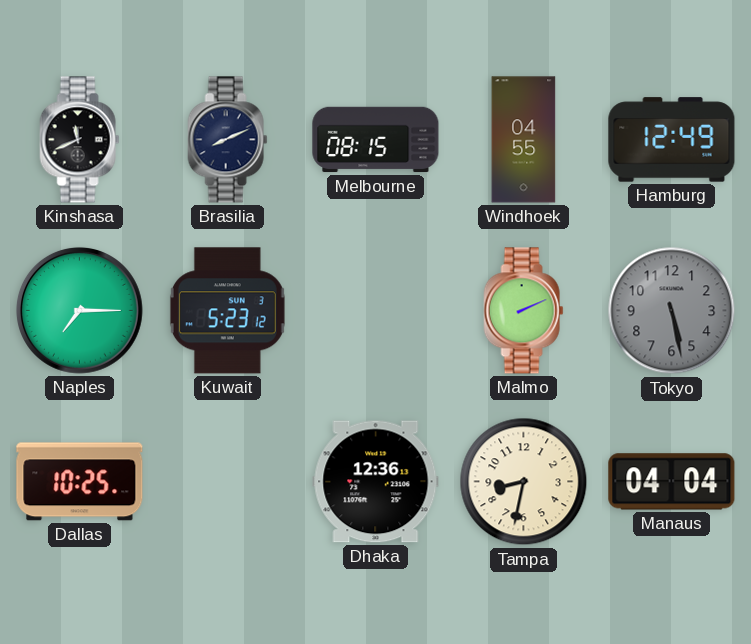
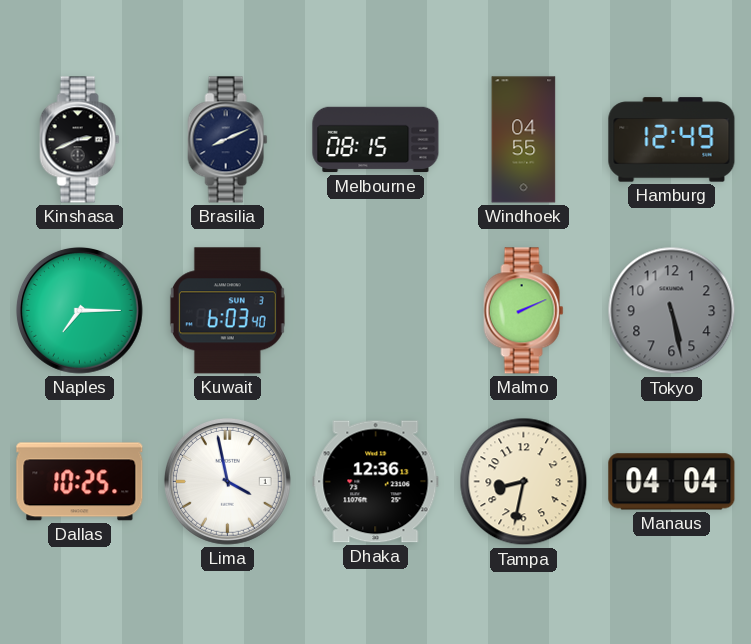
Kinshasa: 11:41 -> 2:41
Kuwait: 5:23 -> 6:03
Lima: none -> 3:58
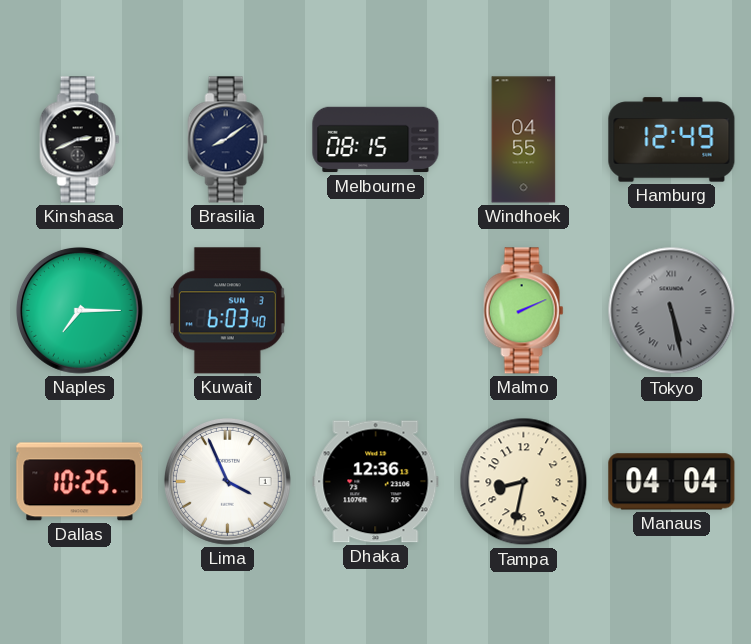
Brasilia: 8:11 -> 8:09
Tokyo numerals: Arabic -> Roman
Lima: 3:58 -> 3:56
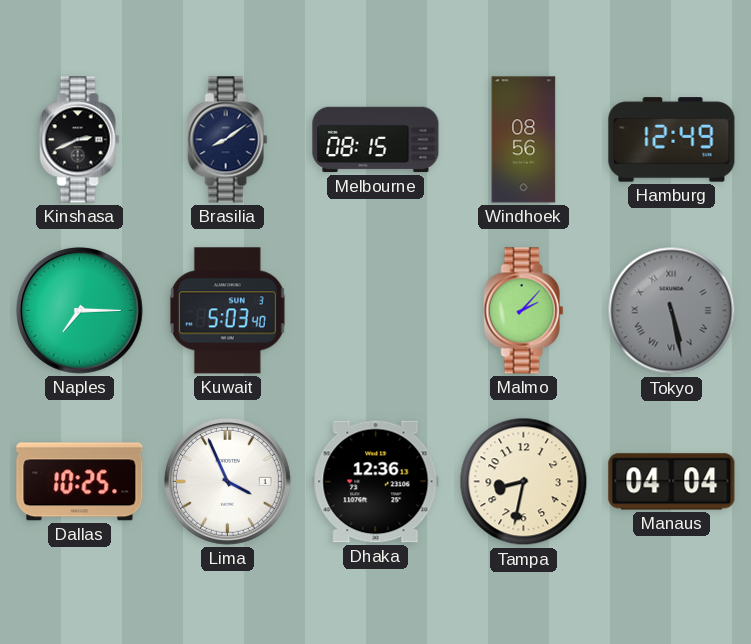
Windhoek: 04:55 -> 08:56
Kuwait: 6:03 -> 5:03
Malmo: 2:11 -> 2:07
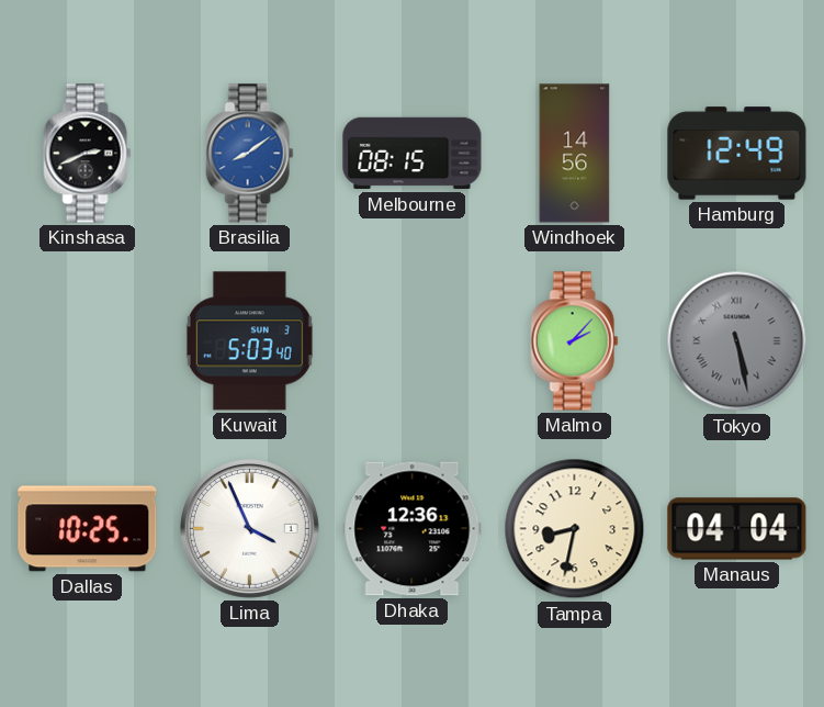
Brasilia dial: navy -> blue
Windhoek: 08:56 -> 14:56
Naples: 7:15 -> none
